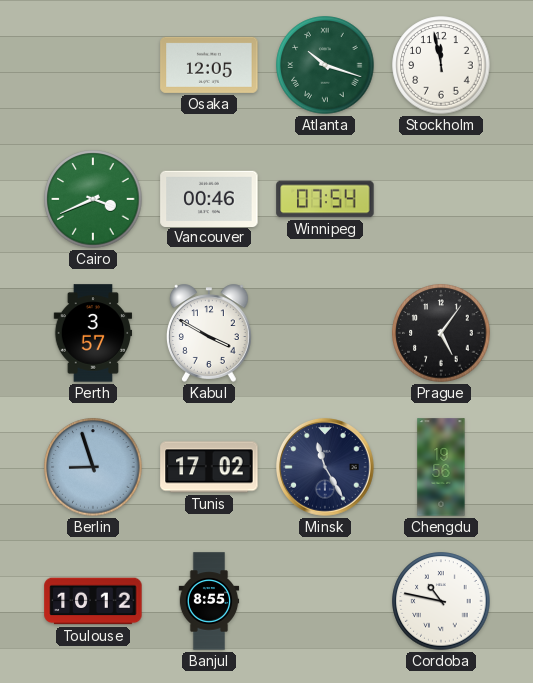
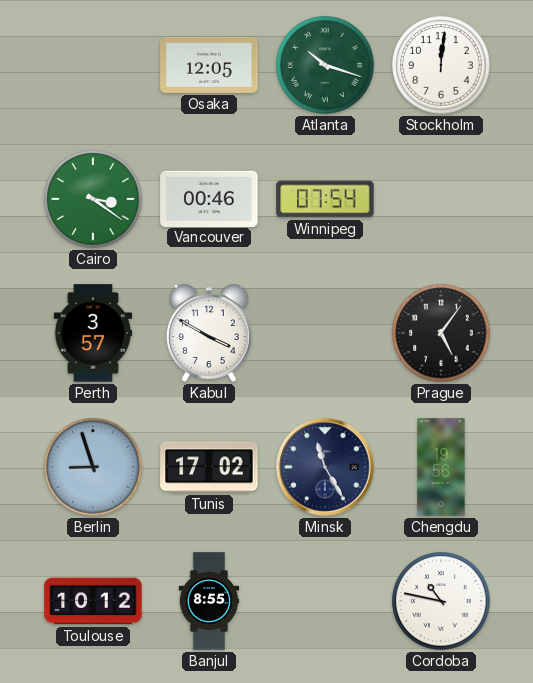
Stockholm: 11:58 -> 12:01
Cairo: 3:41 -> 3:21
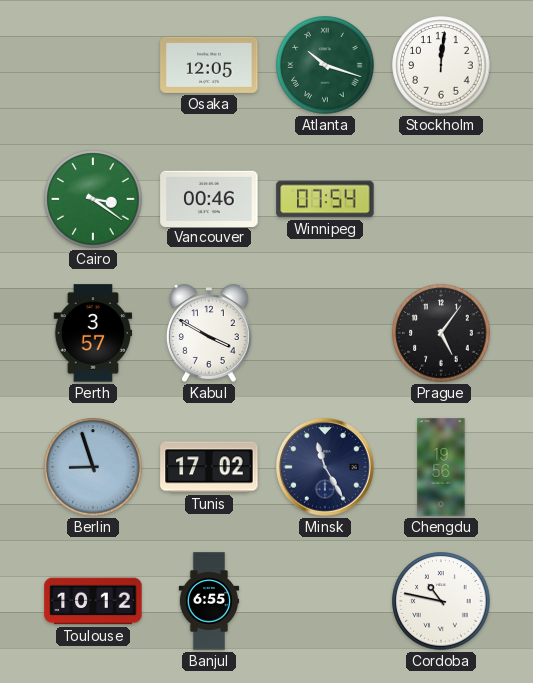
Banjul: 8:55 -> 6:55
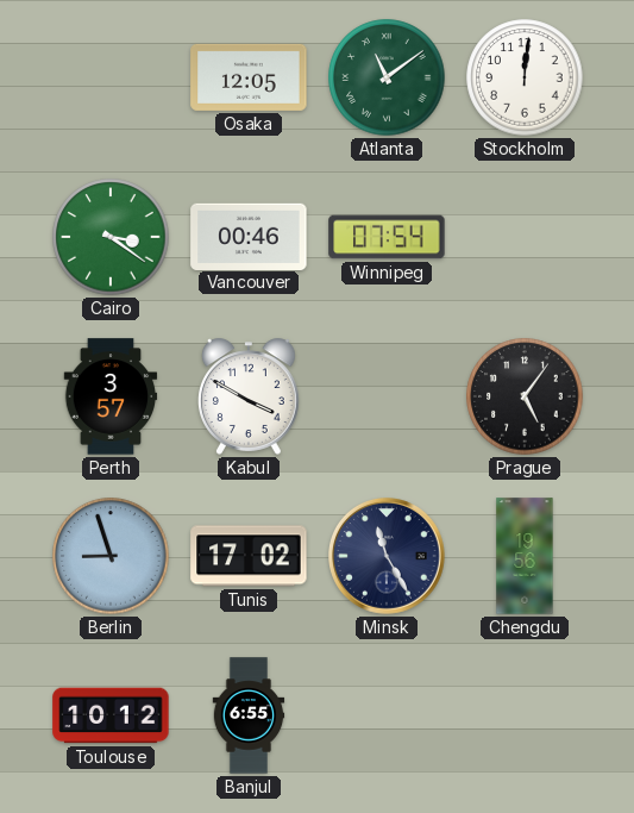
Atlanta: 10:18 -> 11:09
Cordoba: 10:47 -> none
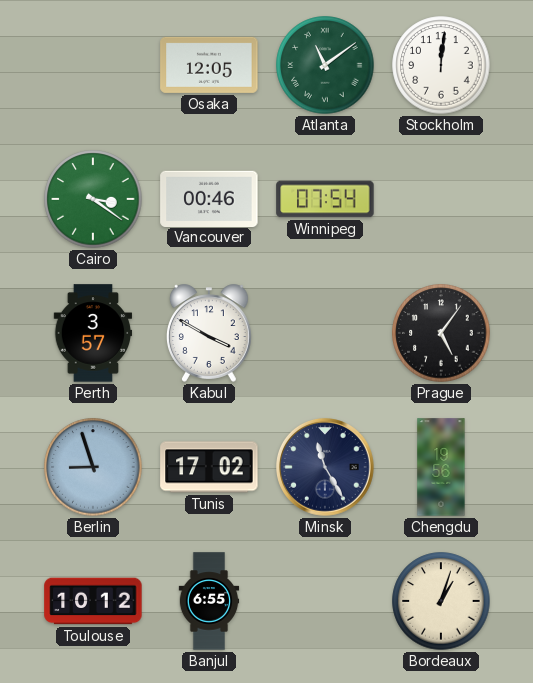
Bordeaux: none -> 1:03
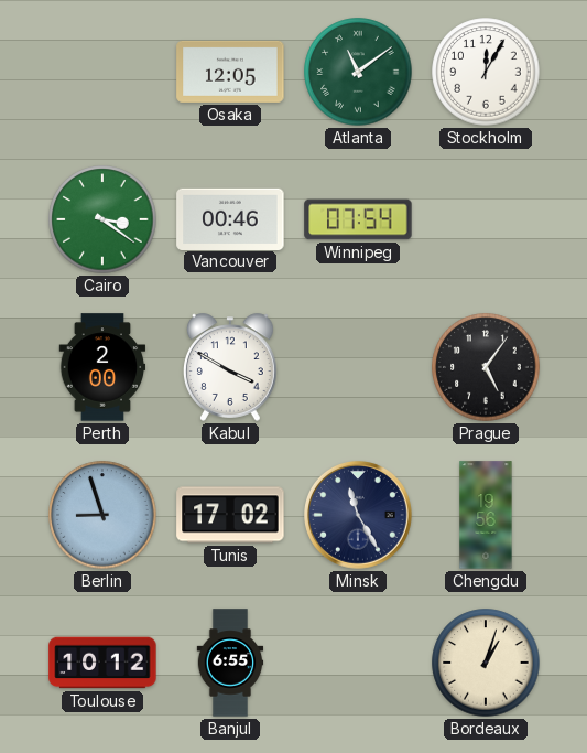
Stockholm: 12:01 -> 12:05
Perth: 3:57 -> 2:00
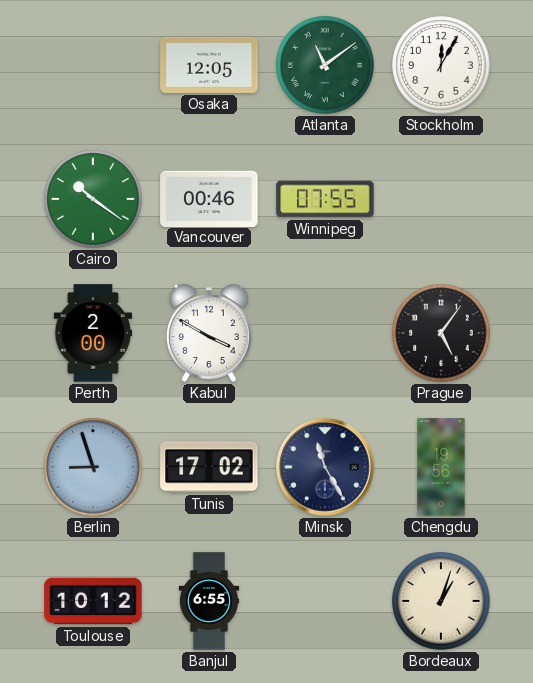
Cairo: 3:21 -> 10:21
Winnipeg: 07:54 -> 07:55
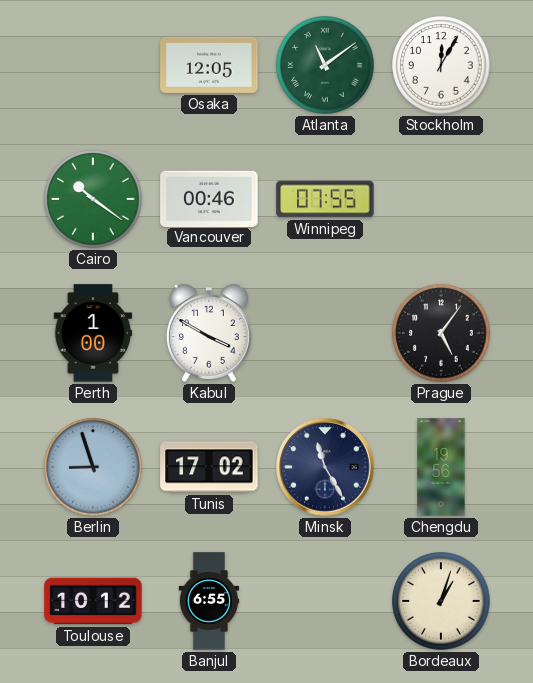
Perth: 2:00 -> 1:00
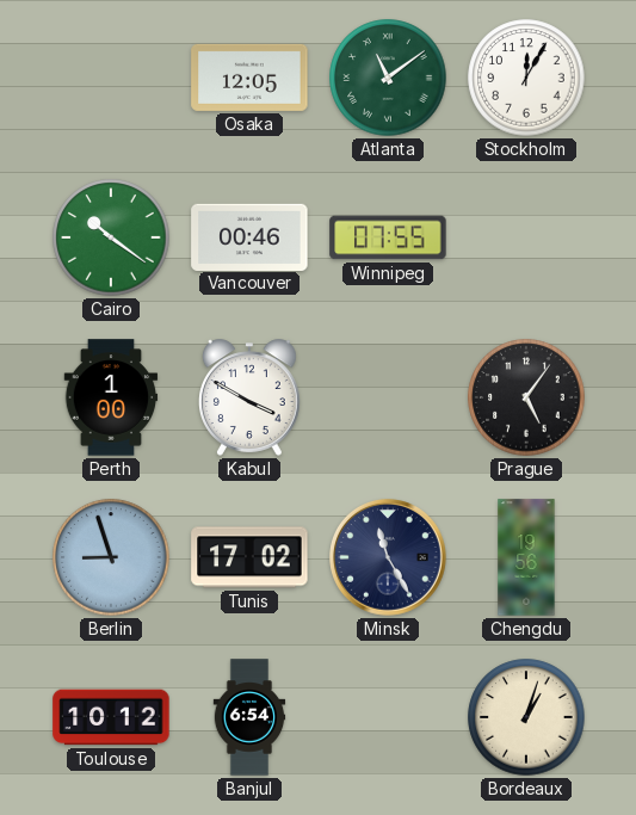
Banjul: 6:55 -> 6:54
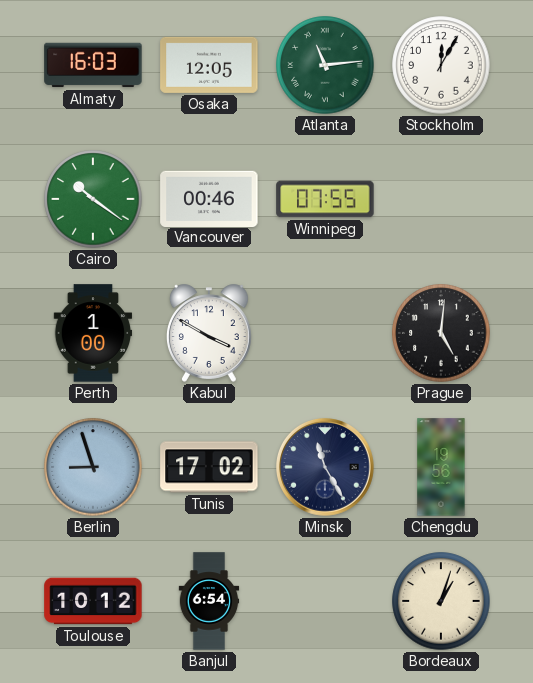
Almaty: none -> 16:03
Atlanta: 11:09 -> 11:14
Prague: 5:06 -> 5:01
